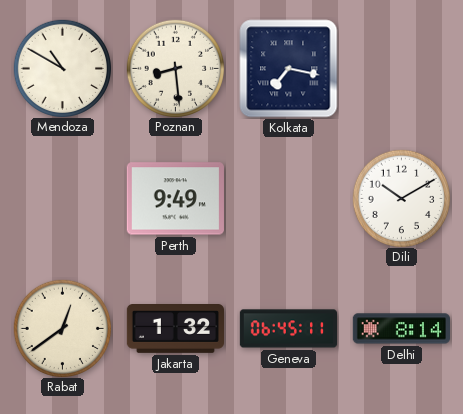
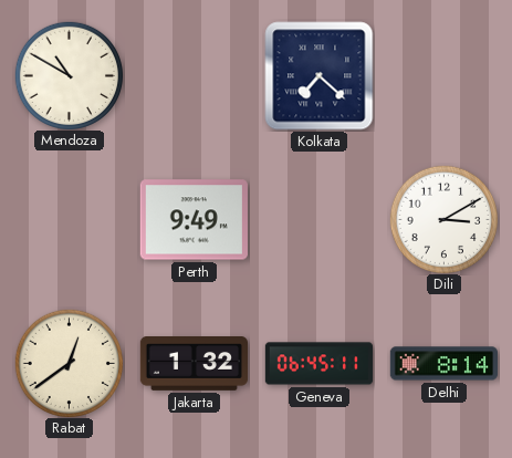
Poznan: 8:29 -> none
Kolkata: 7:17 -> 7:22
Dili: 10:10 -> 3:10
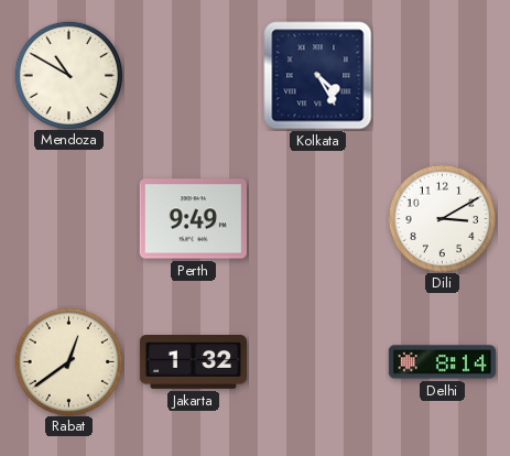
Kolkata: 7:22 -> 4:25
Geneva: 06:45 -> none
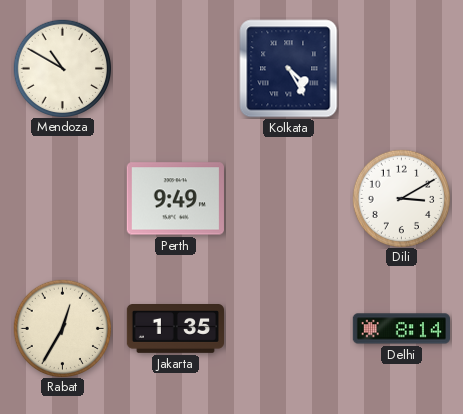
Rabat: 12:39 -> 12:35
Jakarta: 1:32 -> 1:35
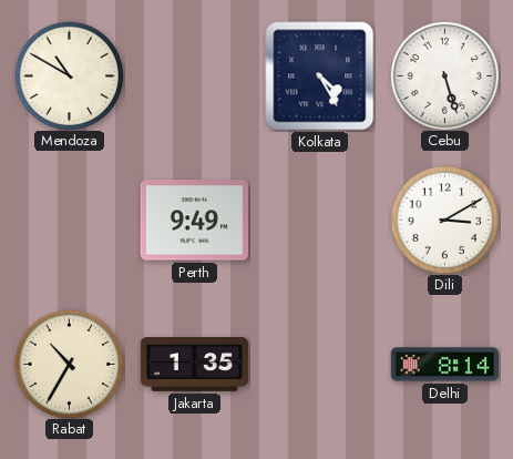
Cebu: none -> 5:27
Rabat: 12:35 -> 10:35
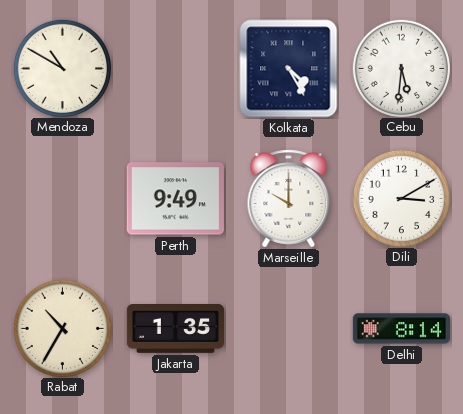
Cebu: 5:27 -> 5:31
Marseille: none -> 10:00
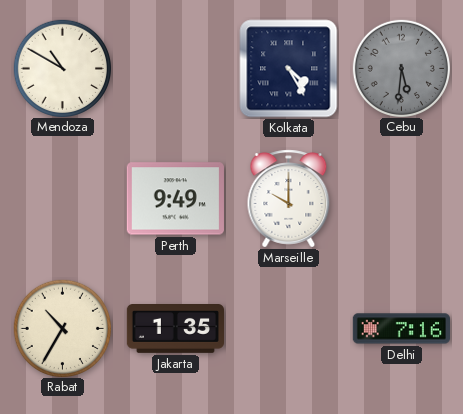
Cebu dial: white -> grey
Dili: 3:10 -> none
Delhi: 8:14 -> 7:16
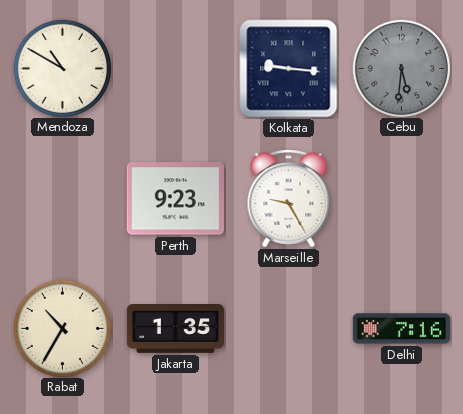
Kolkata: 4:25 -> 9:16
Perth: 9:49 -> 9:23
Marseille: 10:00 -> 9:25
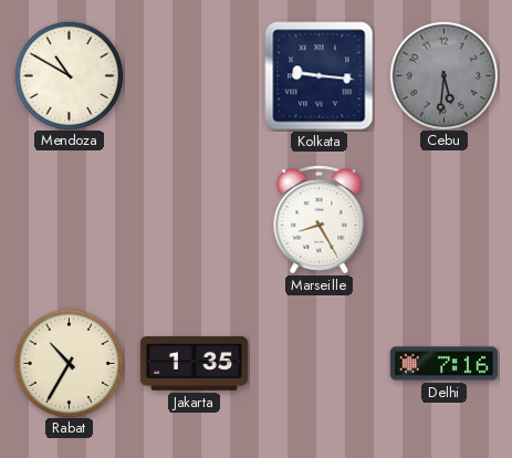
Perth: 9:23 -> none
Marseille: 9:25 -> 8:25
